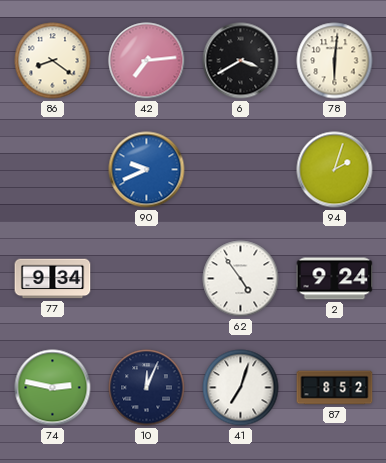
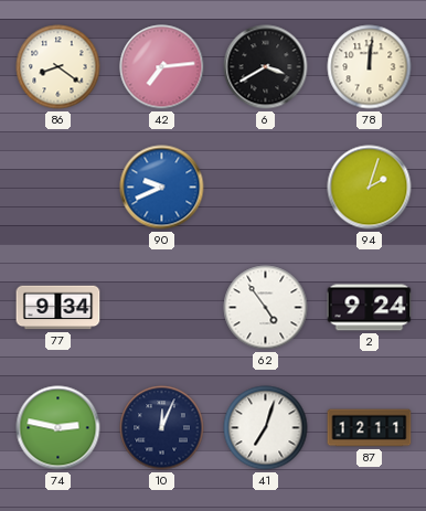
78: 6:01 -> 12:01
87: 8:52 -> 12:11
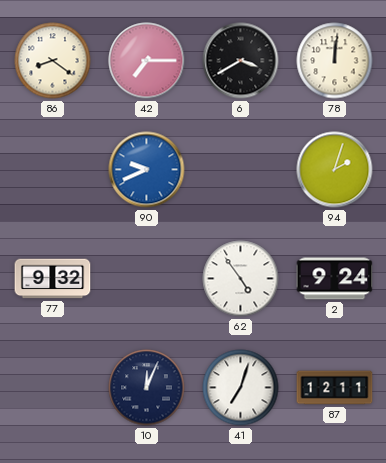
42: 7:14 -> 7:15
77: 9:34 -> 9:32
74: 2:47 -> none
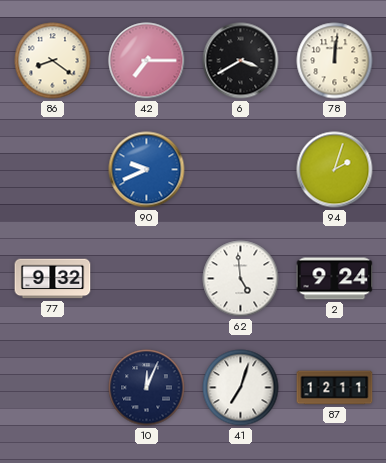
62: 4:54 -> 4:59
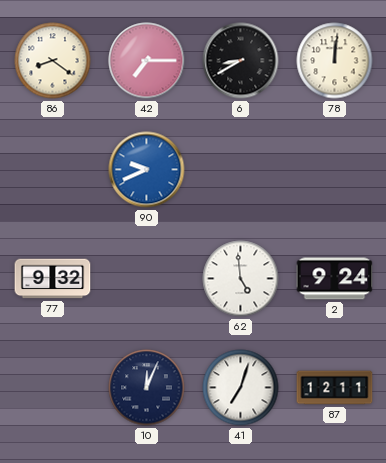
6: 3:40 -> 8:40
94: 2:03 -> none
